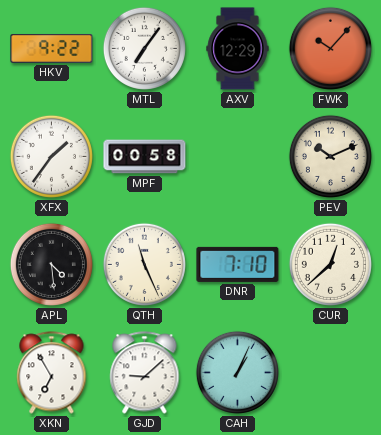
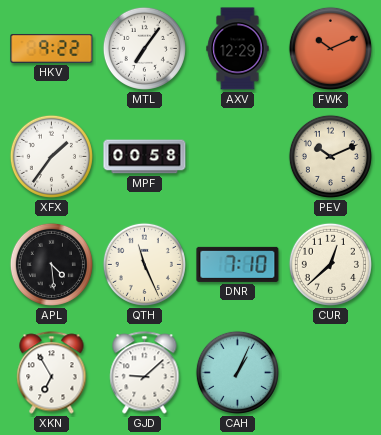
FWK: 10:07 -> 10:11
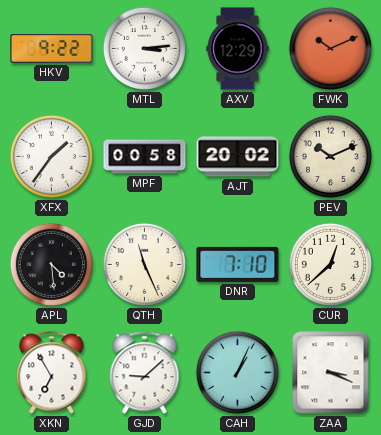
MTL: 7:06 -> 3:14
AJT: none -> 20:02
ZAA: none -> 3:19
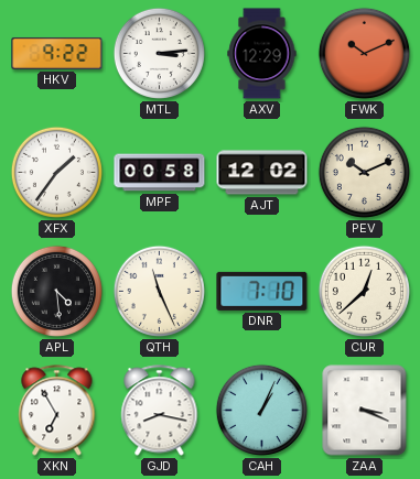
AJT: 20:02 -> 12:02
GJD: 9:08 -> 8:17
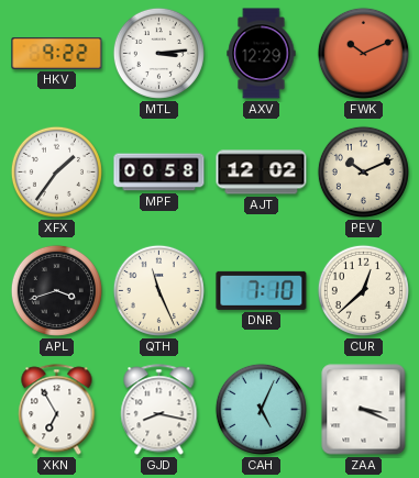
APL: 4:29 -> 3:42
CAH: 1:04 -> 5:04
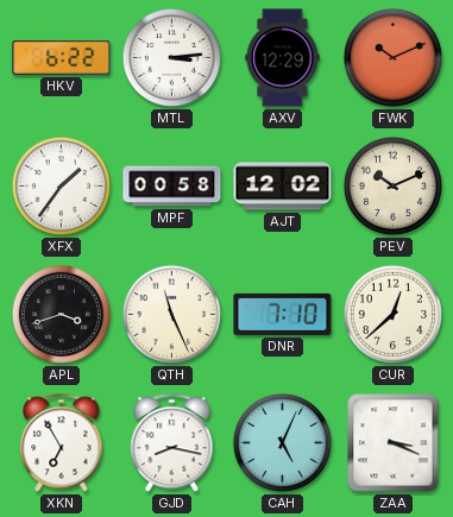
HKV: 9:22 -> 6:22
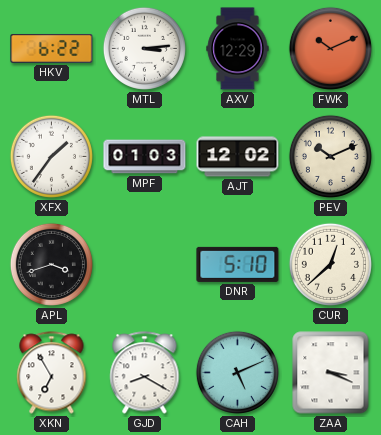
MPF: 00:58 -> 01:03
QTH: 11:26 -> none
DNR: 7:10 -> 5:10
GJD: 8:17 -> 8:20
CAH: 5:04 -> 5:11
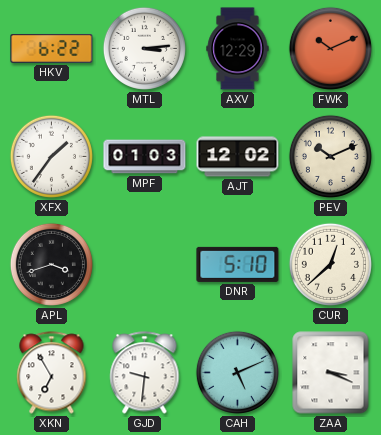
GJD: 8:20 -> 9:31
